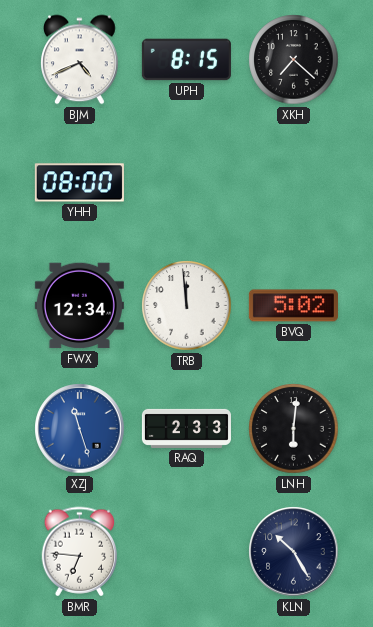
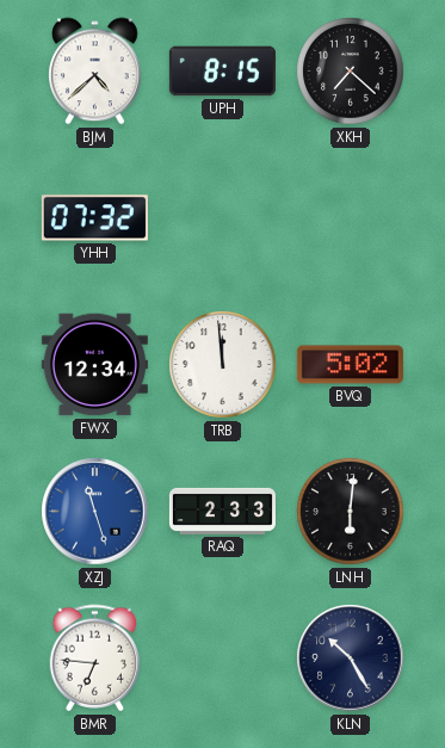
BJM: 4:41 -> 4:38
YHH: 08:00 -> 07:32
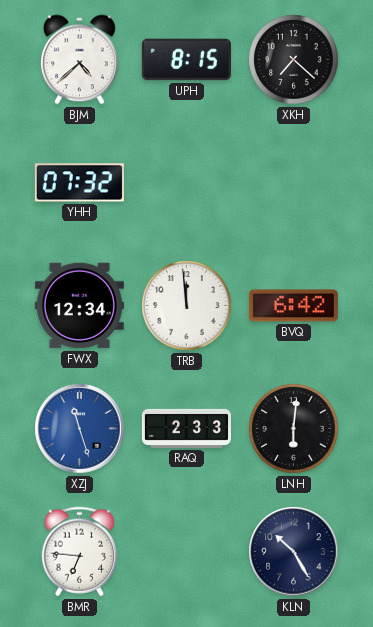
BVQ: 5:02 -> 6:42
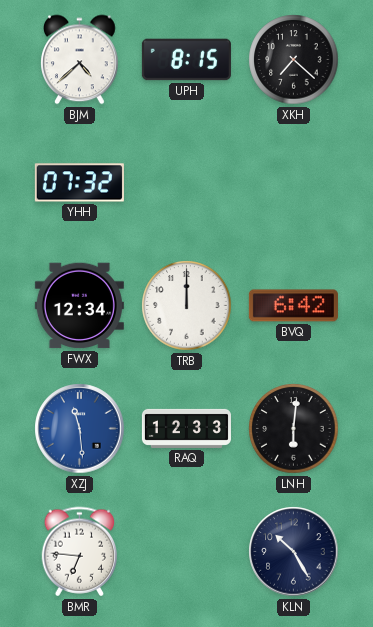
TRB: 11:59 -> 12:00
XZJ: 11:27 -> 11:29
RAQ: 2:33 -> 12:33
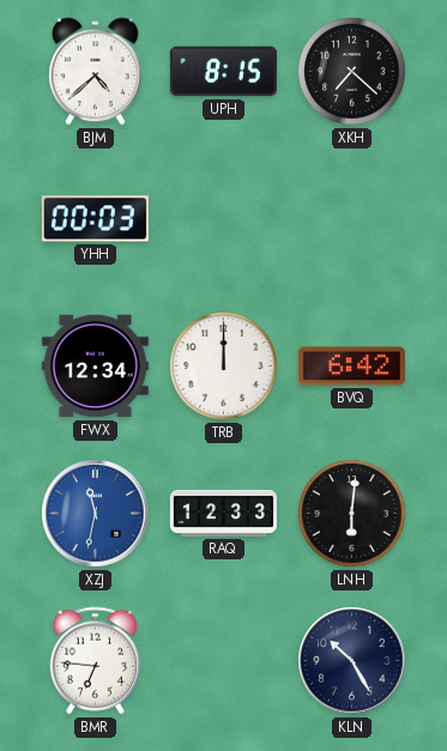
YHH: 07:32 -> 00:03
XZJ: 11:29 -> 11:32
